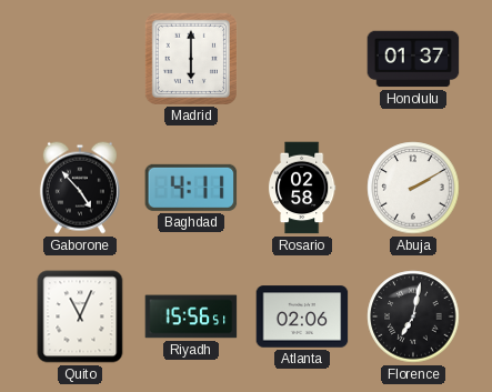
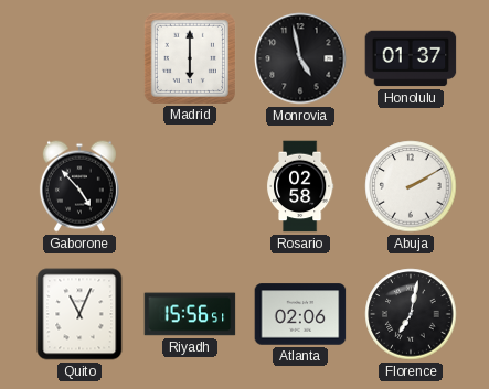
Monrovia: none -> 4:58
Baghdad: 4:11 -> none
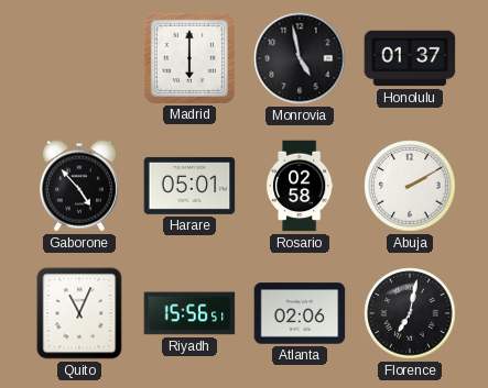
Harare: none -> 05:01
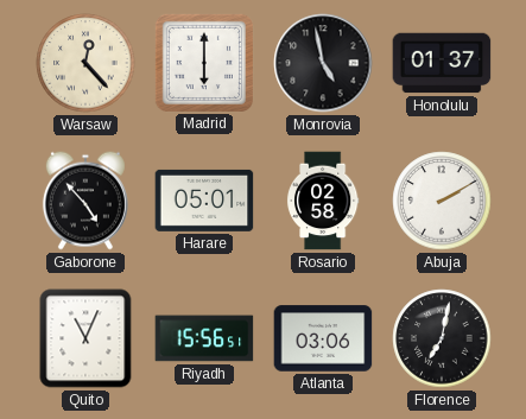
Warsaw: none -> 12:23
Atlanta: 02:06 -> 03:06
